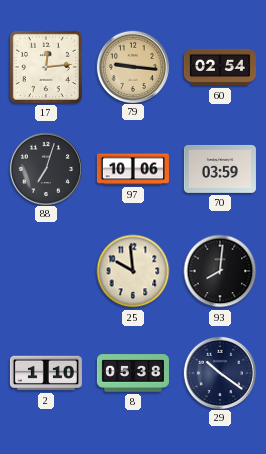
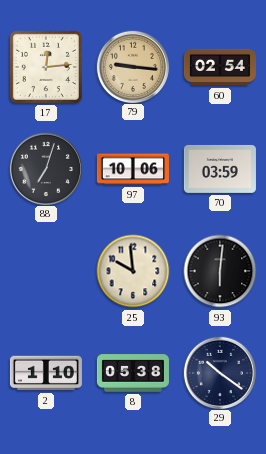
93: 8:01 -> 6:01
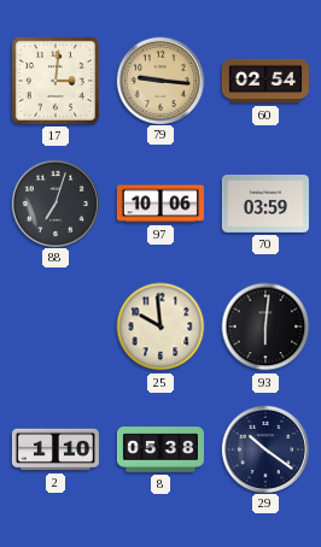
17: 12:14 -> 3:01
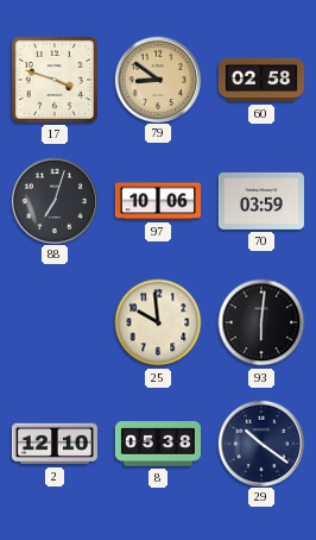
17: 3:01 -> 3:48
79: 9:16 -> 8:51
60: 02:54 -> 02:58
2: 1:10 -> 12:10
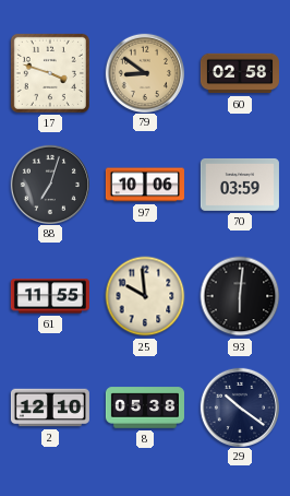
61: none -> 11:55
